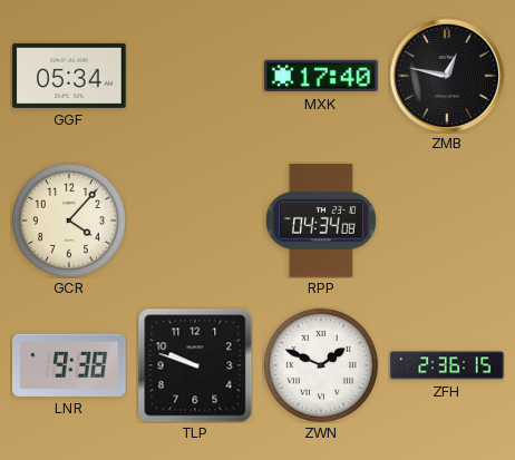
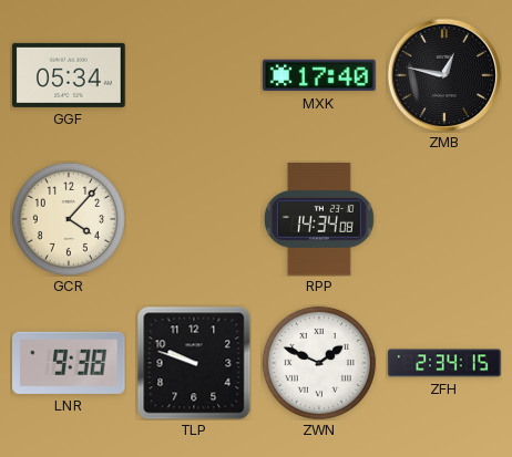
RPP: 04:34 -> 14:34
ZFH: 2:36 -> 2:34
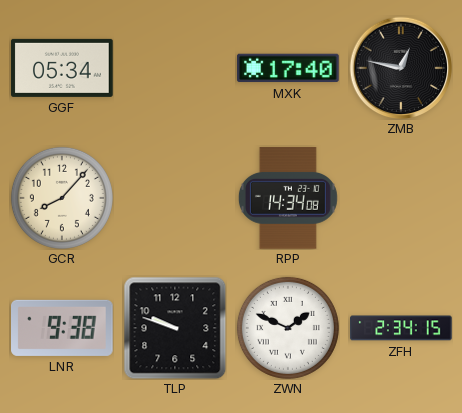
GCR: 4:07 -> 8:07
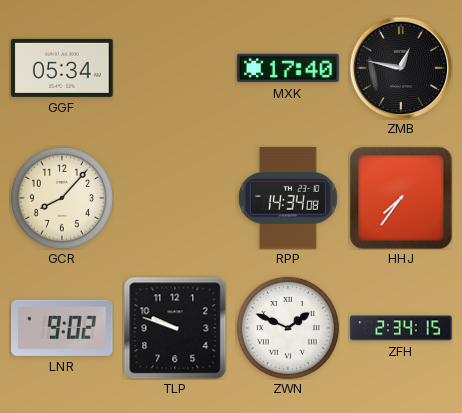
HHJ: none -> 7:36
LNR: 9:38 -> 9:02
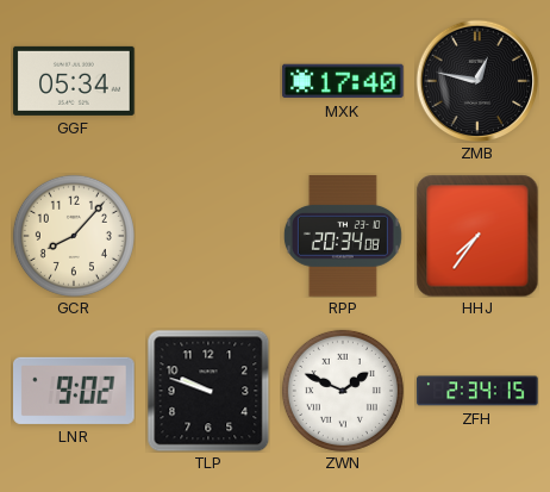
RPP: 14:34 -> 20:34
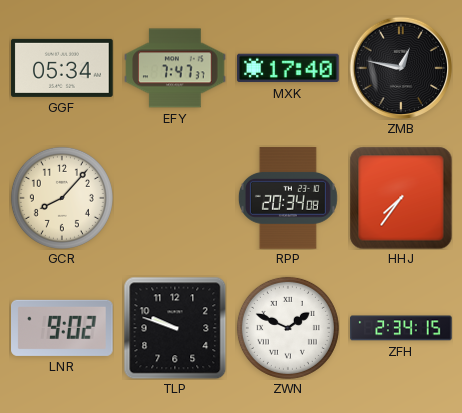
EFY: none -> 7:47
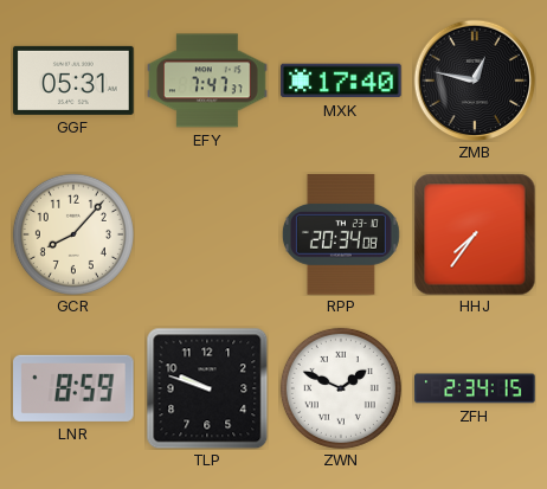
GGF: 05:34 -> 05:31
LNR: 9:02 -> 8:59
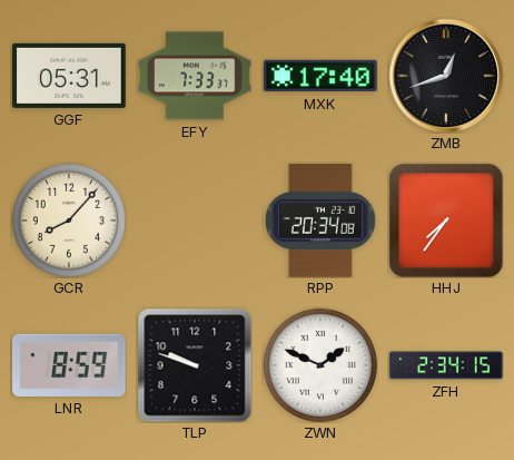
EFY: 7:47 -> 7:33
ZMB: 12:47 -> 12:42
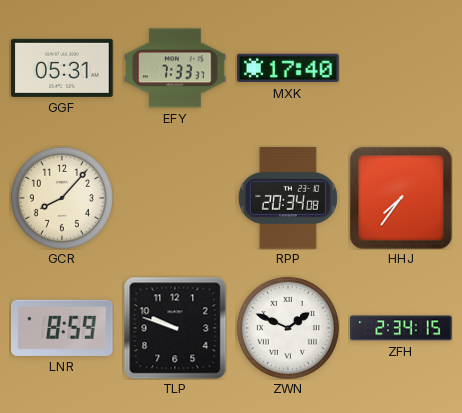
ZMB: 12:42 -> none
